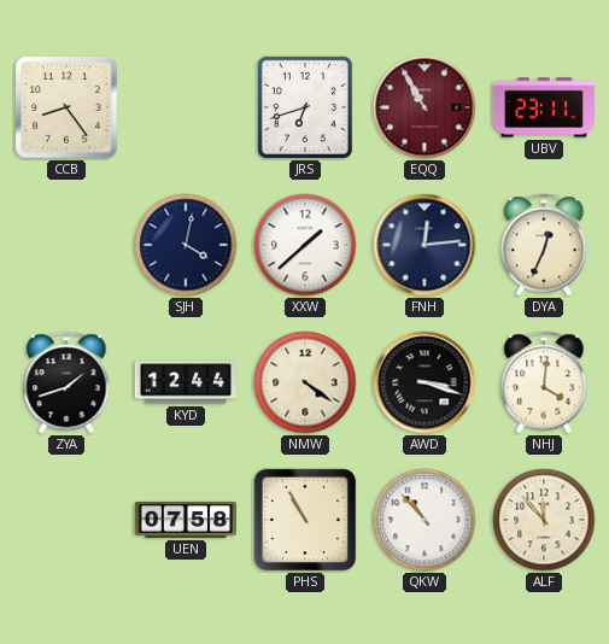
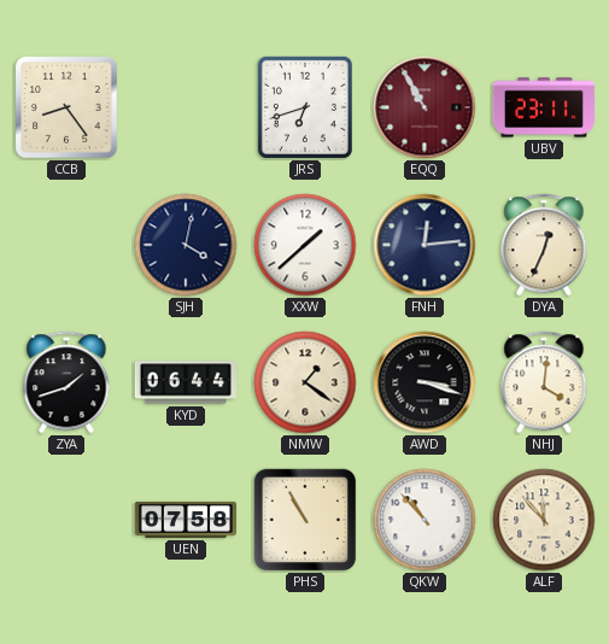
KYD: 12:44 -> 06:44
NMW: 4:21 -> 1:21
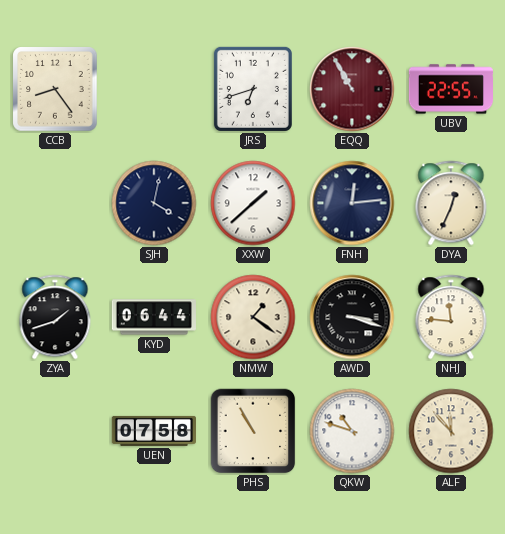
UBV: 23:11 -> 22:55
NHJ: 4:01 -> 11:46
QKW: 10:53 -> 10:48
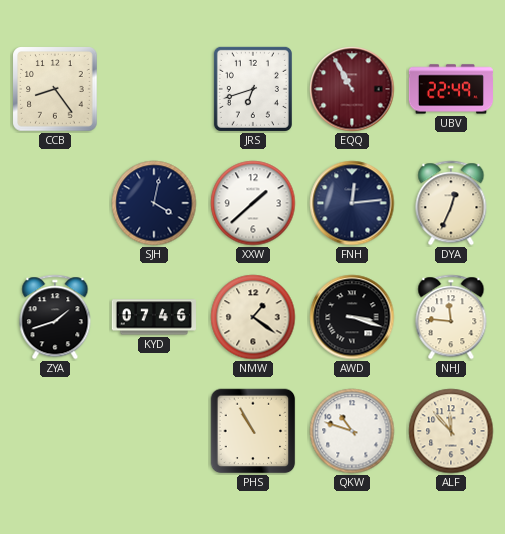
UBV: 22:55 -> 22:49
KYD: 06:44 -> 07:46
UEN: 07:58 -> none
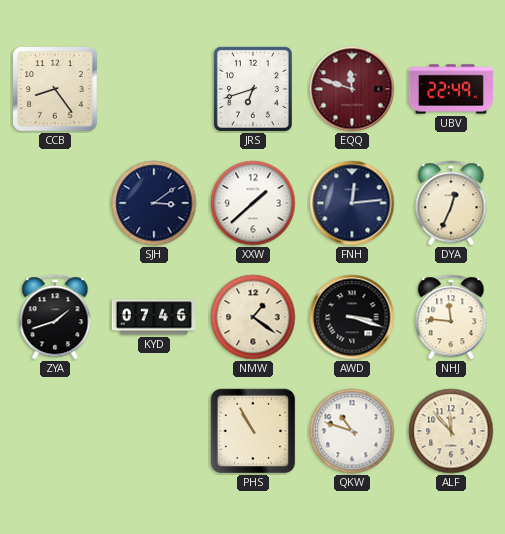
EQQ: 10:55 -> 11:48
SJH: 4:02 -> 3:09
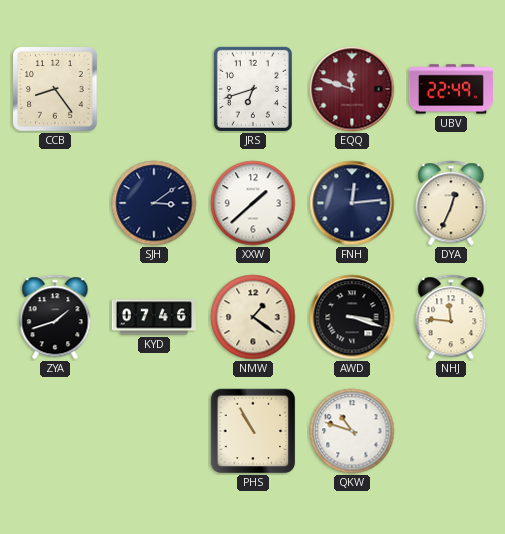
ALF: 11:53 -> none
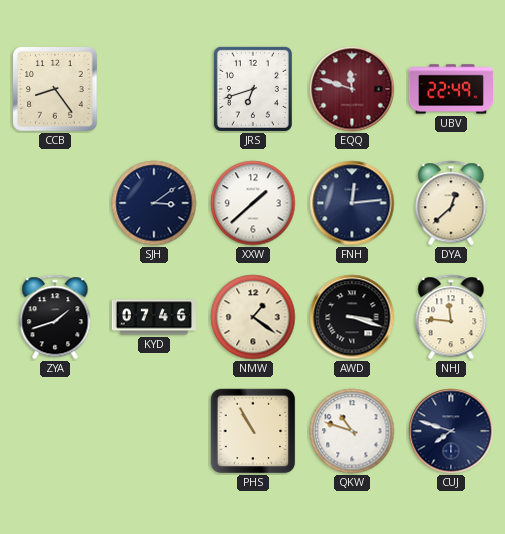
DYA: 12:34 -> 12:38
CUJ: none -> 7:48
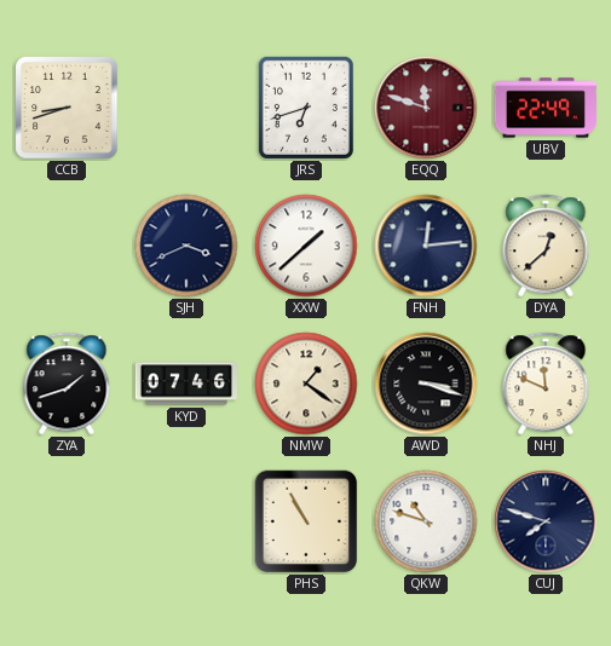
CCB: 8:24 -> 8:42
SJH: 3:09 -> 3:41
NHJ: 11:46 -> 11:49
